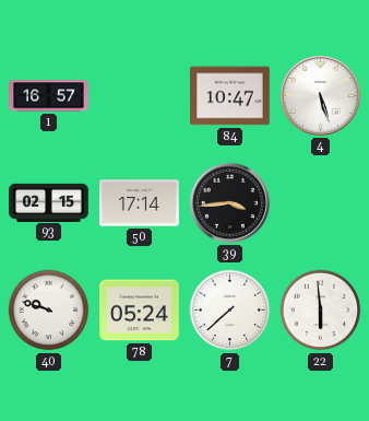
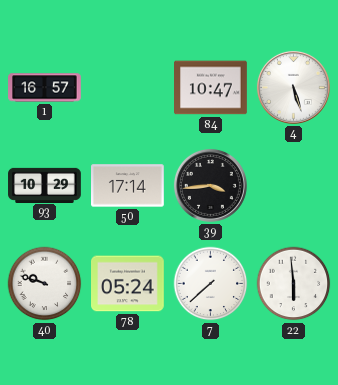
93: 02:15 -> 10:29
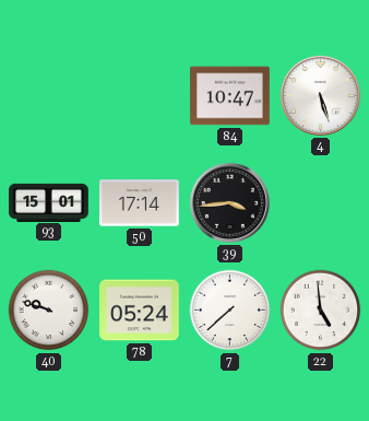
1: 16:57 -> none
93: 10:29 -> 15:01
22: 5:59 -> 4:59
